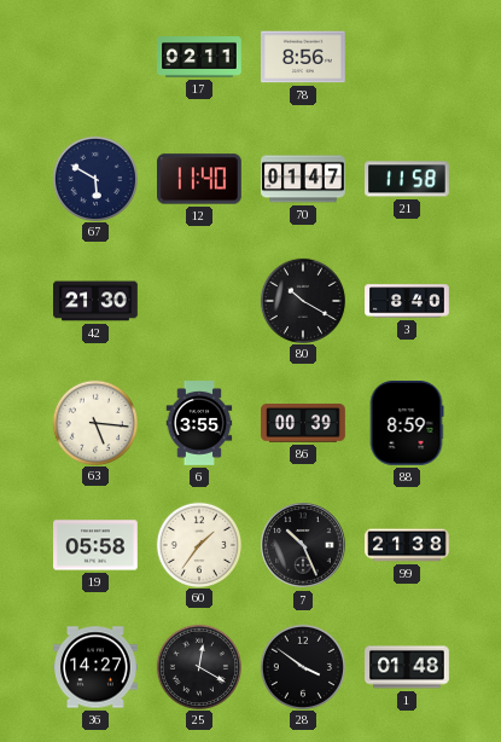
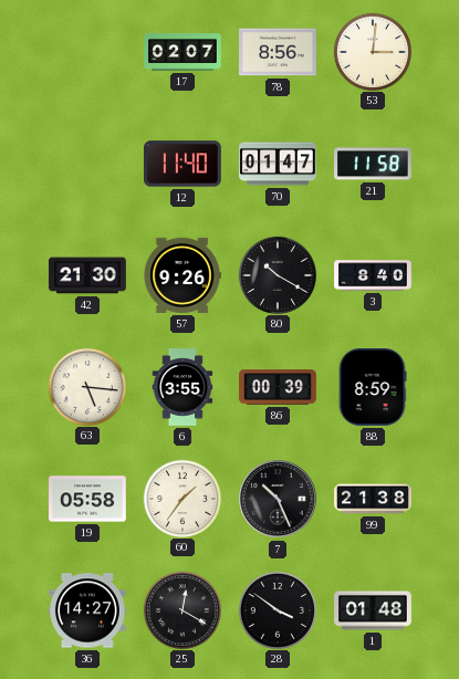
17: 02:11 -> 02:07
53: none -> 3:01
67: 5:50 -> none
57: none -> 9:26
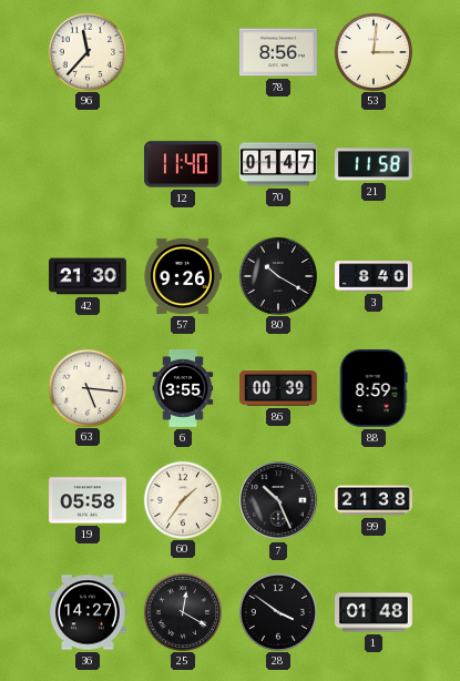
96: none -> 11:37
17: 02:07 -> none
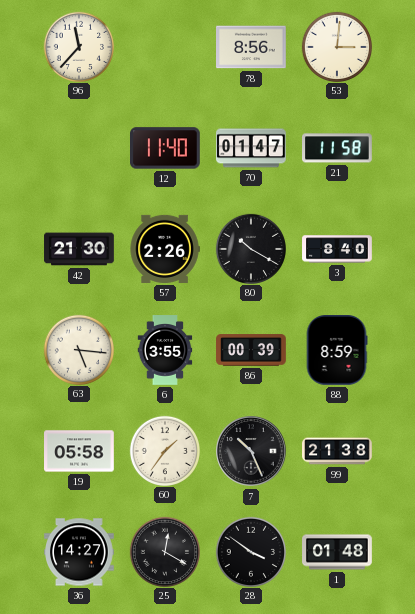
57: 9:26 -> 2:26
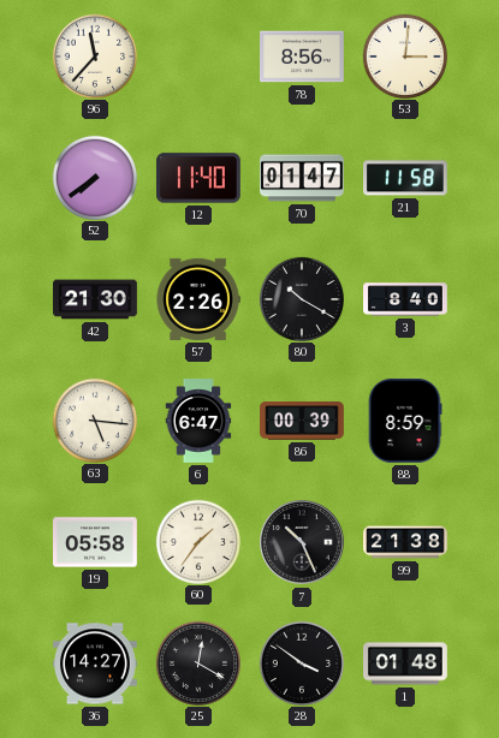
52: none -> 7:39
6: 3:55 -> 6:47
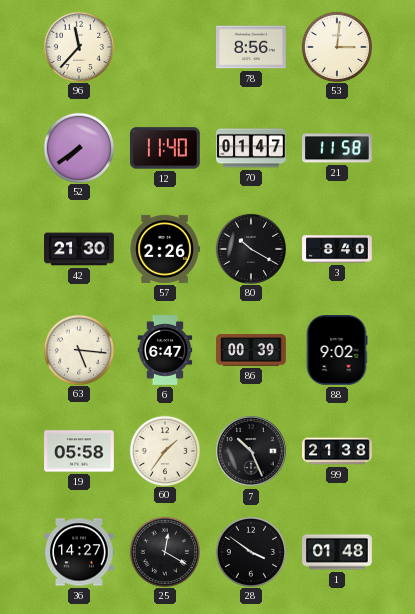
88: 8:59 -> 9:02
